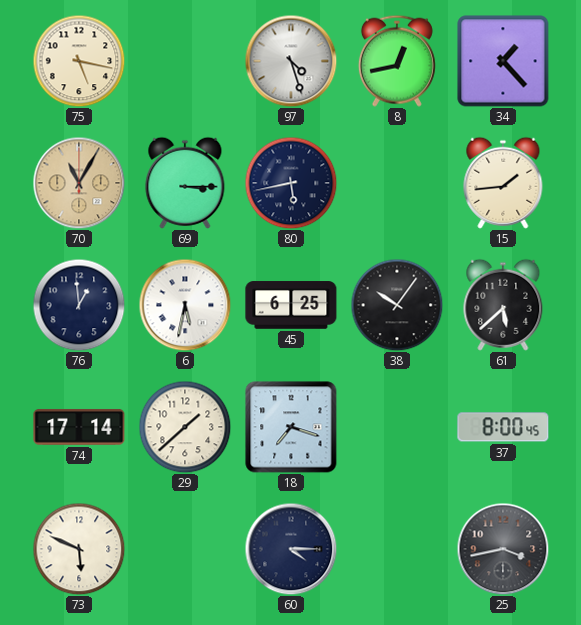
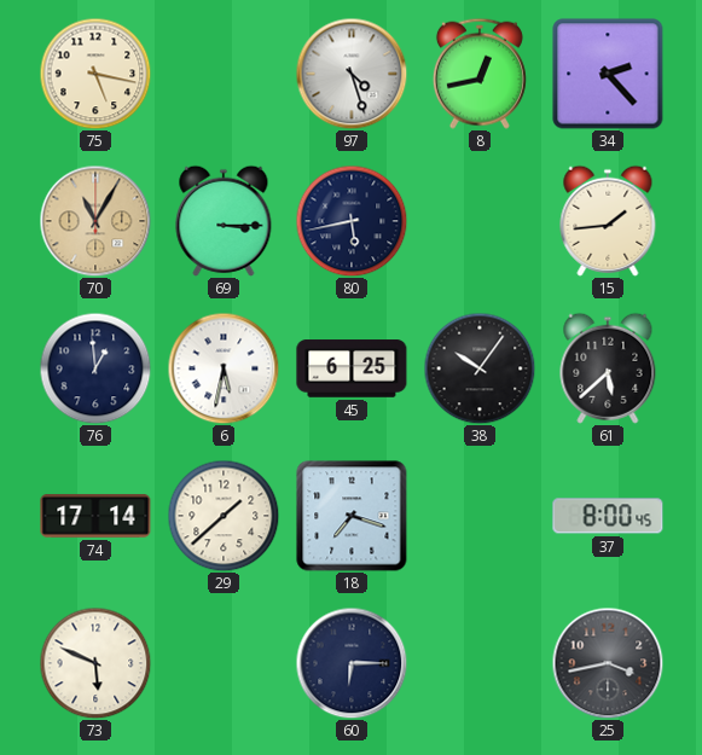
34: 1:23 -> 2:23
60: 4:15 -> 6:15
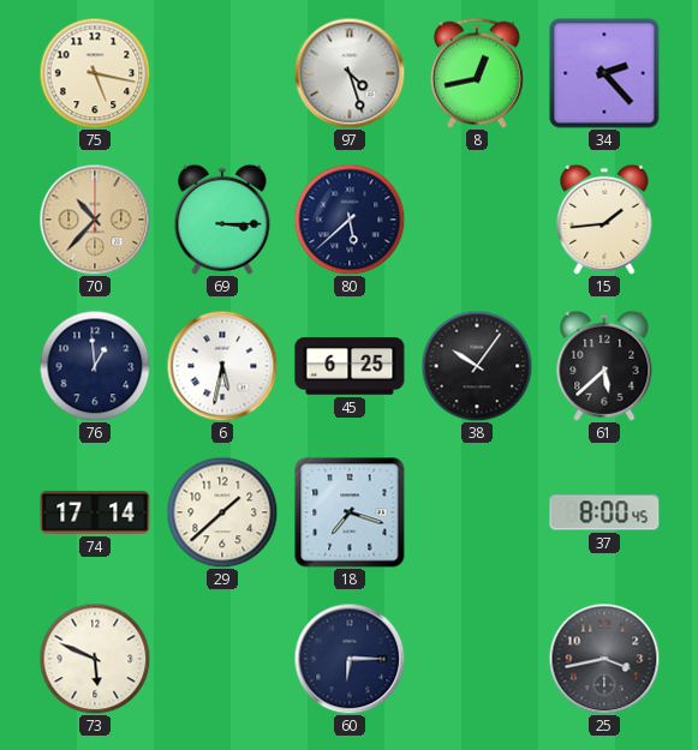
70: 11:05 -> 10:37
80: 5:43 -> 5:38
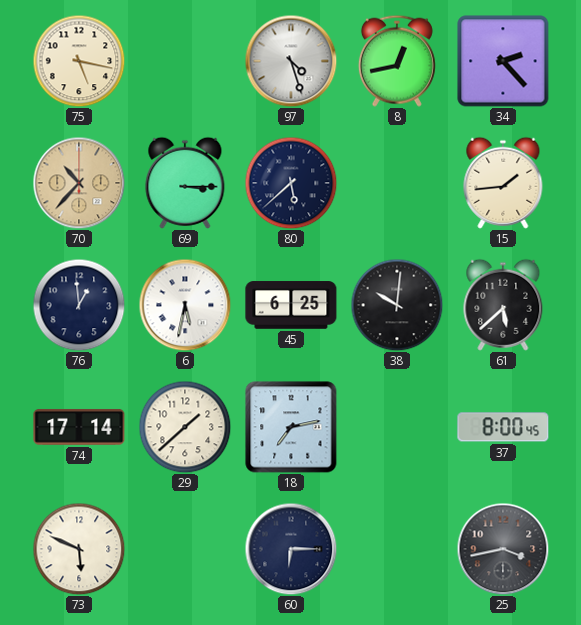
38: 10:06 -> 10:01
18: 7:18 -> 7:13
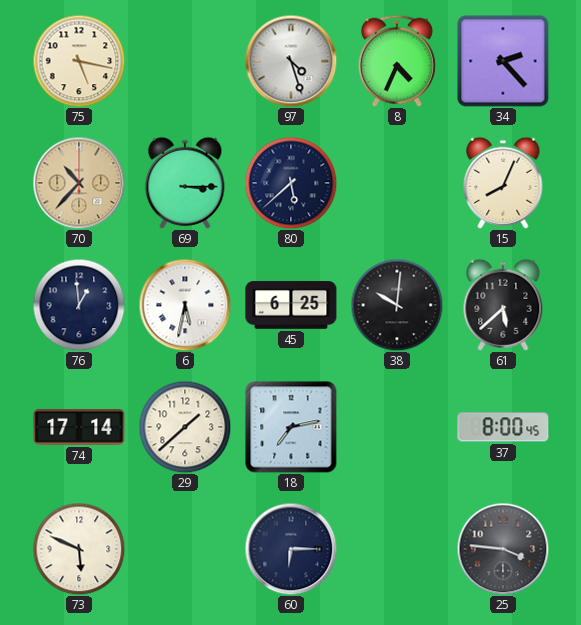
8: 12:43 -> 4:34
15: 1:44 -> 8:04
25: 3:43 -> 3:46
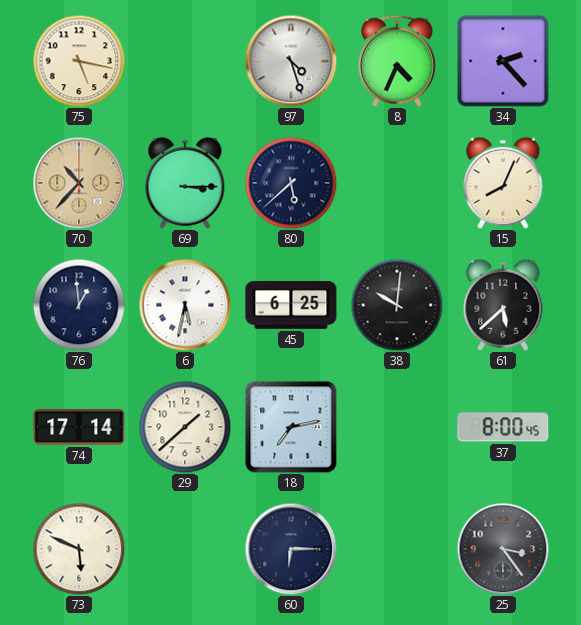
25: 3:46 -> 3:24
